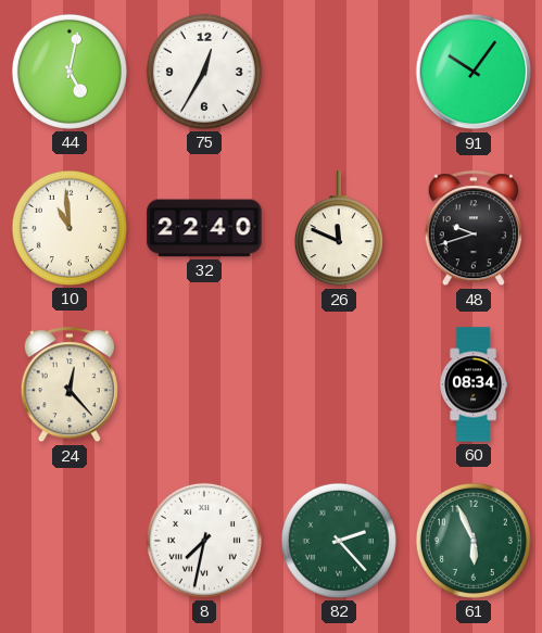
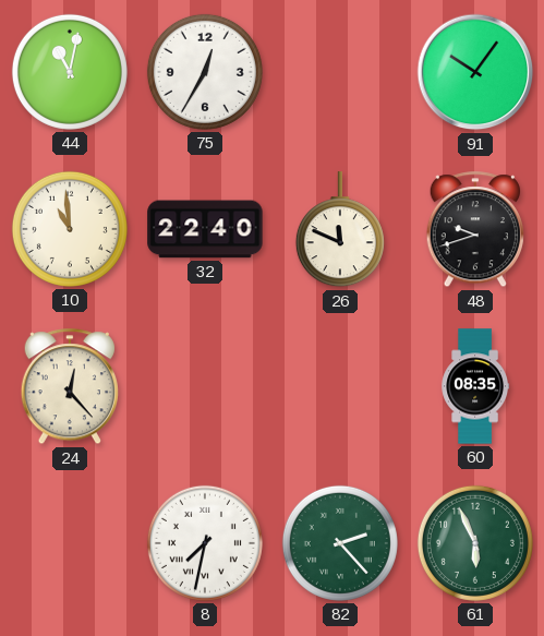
44: 5:02 -> 11:02
60: 08:34 -> 08:35
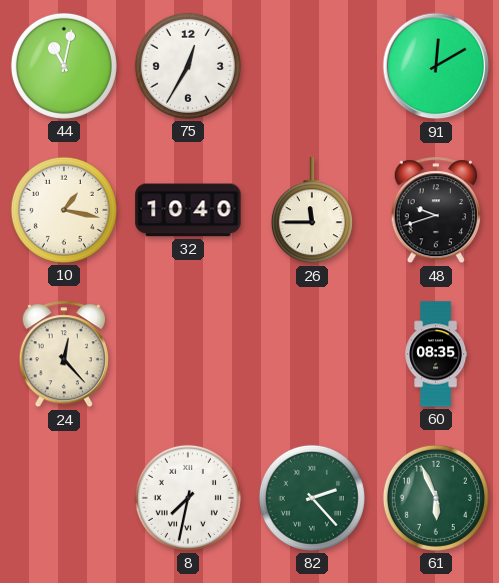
91: 10:06 -> 12:10
10: 10:59 -> 1:17
32: 22:40 -> 10:40
26: 11:49 -> 11:45
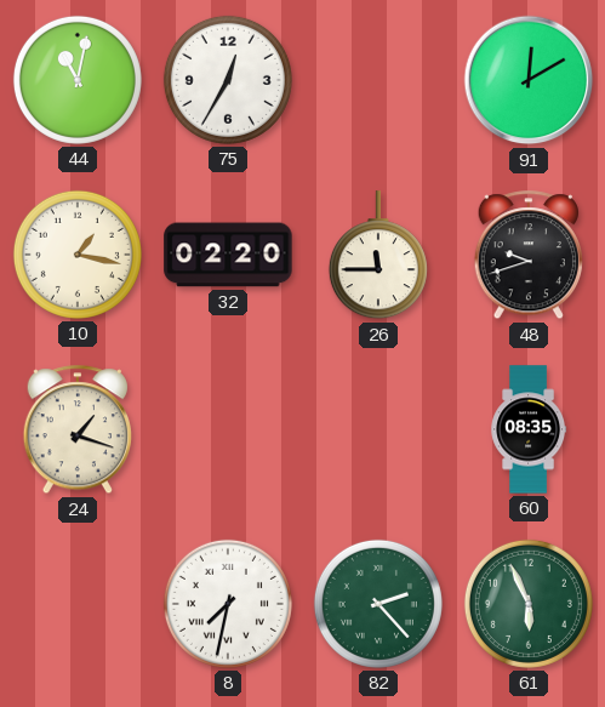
32: 10:40 -> 02:20
24: 12:23 -> 1:18
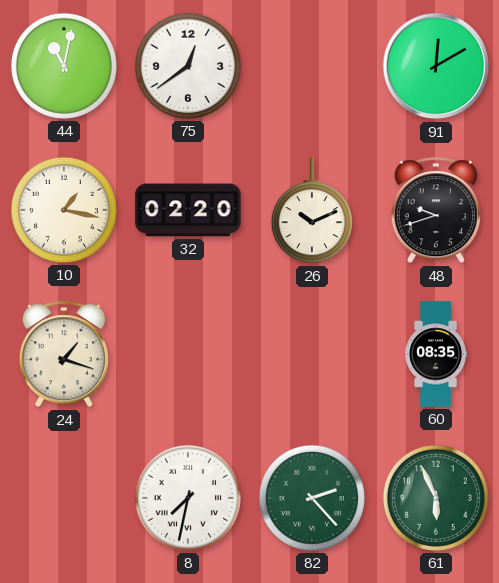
75: 12:35 -> 12:39
26: 11:45 -> 10:11
